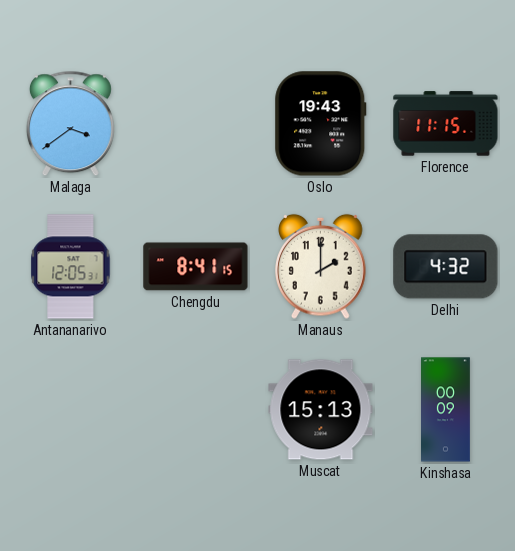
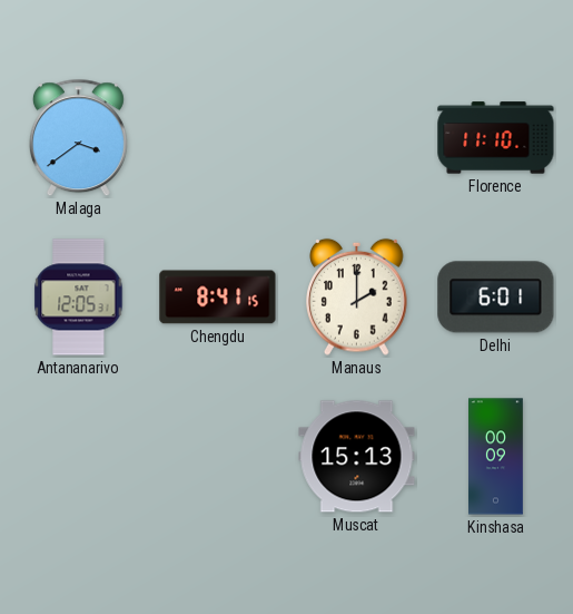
Oslo: 19:43 -> none
Florence: 11:15 -> 11:10
Delhi: 4:32 -> 6:01
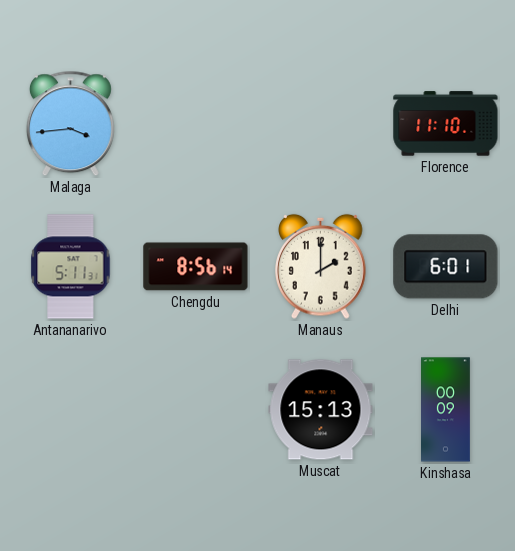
Malaga: 3:39 -> 3:44
Antananarivo: 12:05 -> 5:11
Chengdu: 8:41 -> 8:56
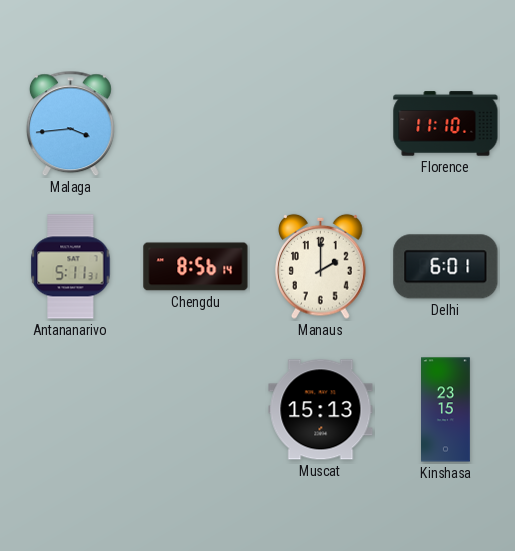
Kinshasa: 00:09 -> 23:15
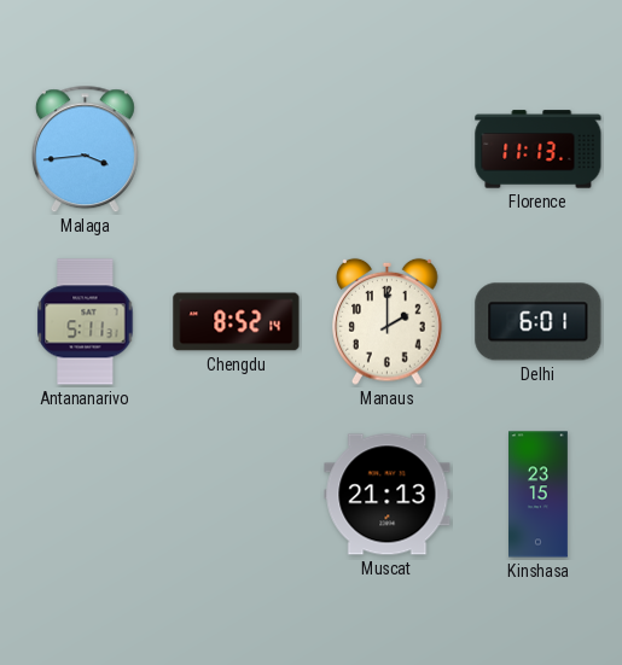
Florence: 11:10 -> 11:13
Chengdu: 8:56 -> 8:52
Muscat: 15:13 -> 21:13
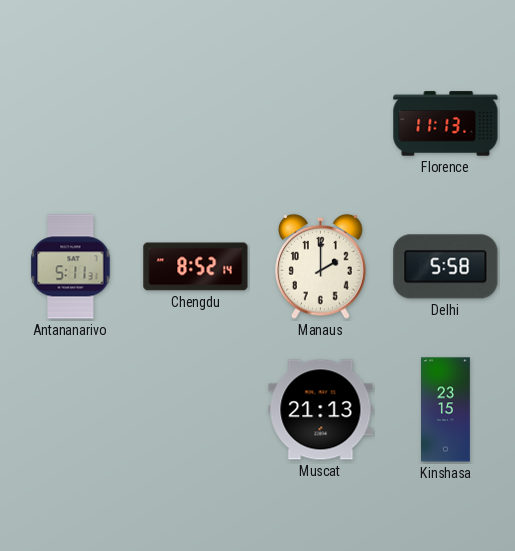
Malaga: 3:44 -> none
Delhi: 6:01 -> 5:58
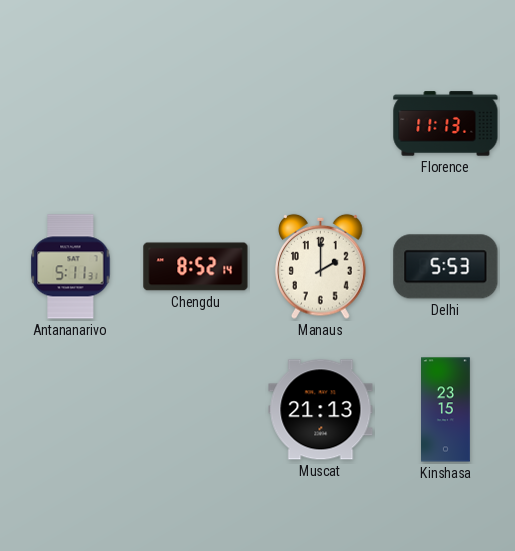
Delhi: 5:58 -> 5:53
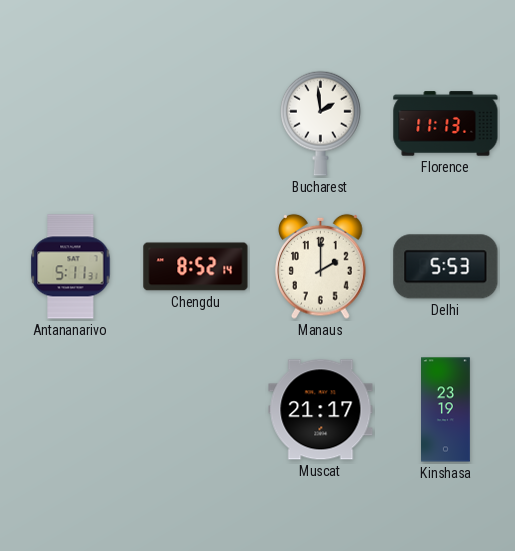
Bucharest: none -> 1:59
Muscat: 21:13 -> 21:17
Kinshasa: 23:15 -> 23:19
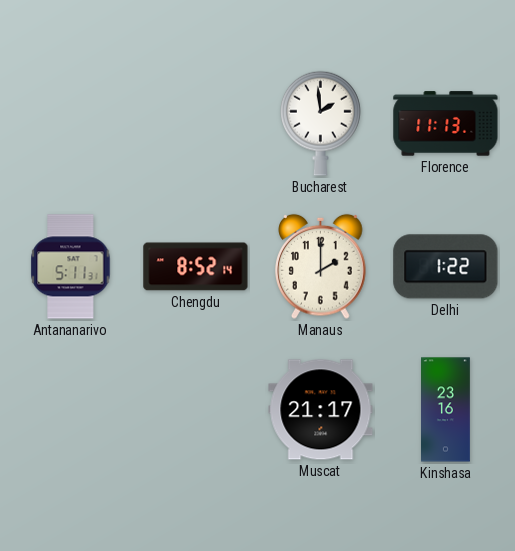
Delhi: 5:53 -> 1:22
Kinshasa: 23:19 -> 23:16
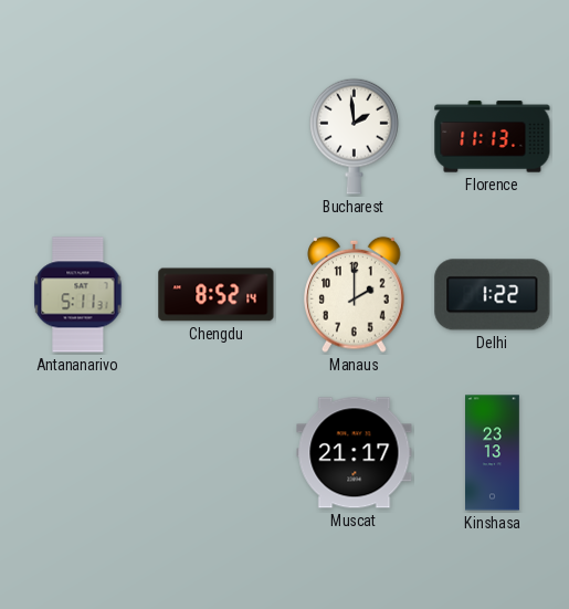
Kinshasa: 23:16 -> 23:13
